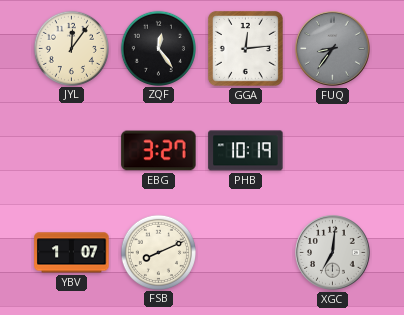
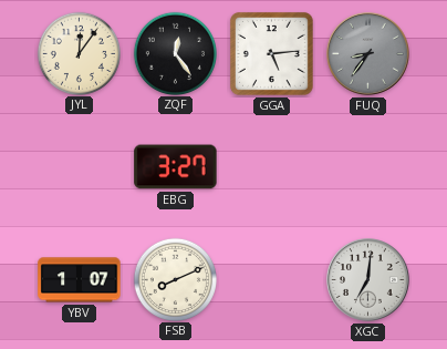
GGA: 12:14 -> 5:14
PHB: 10:19 -> none
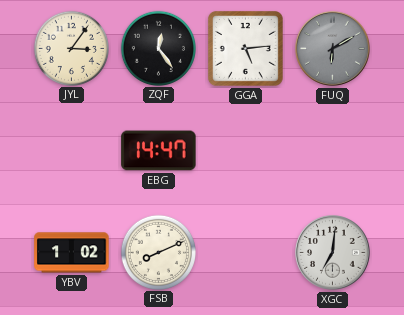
JYL: 12:06 -> 3:06
FUQ: 8:36 -> 6:10
EBG: 3:27 -> 14:47
YBV: 1:07 -> 1:02
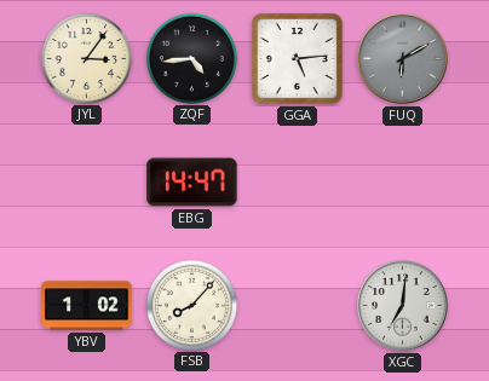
ZQF: 12:24 -> 4:44
FSB: 8:11 -> 8:07
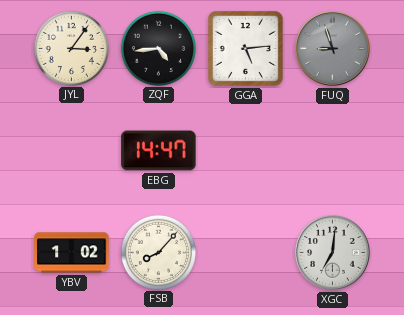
FUQ: 6:10 -> 8:57
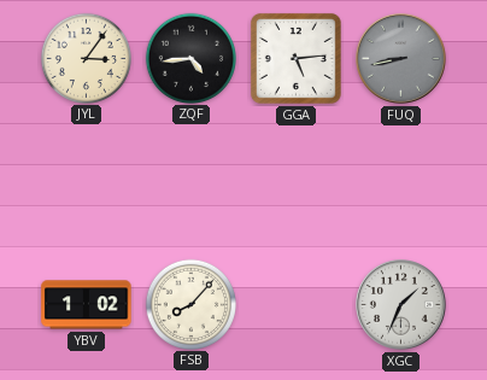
FUQ: 8:57 -> 8:43
EBG: 14:47 -> none
XGC: 7:01 -> 1:34
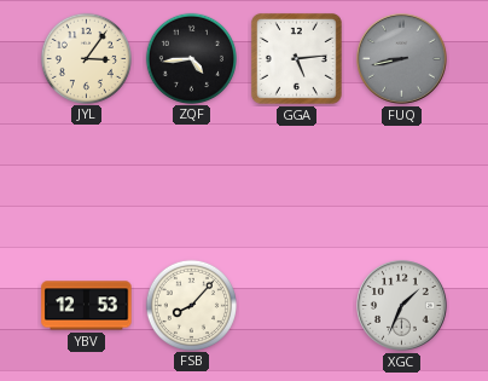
YBV: 1:02 -> 12:53
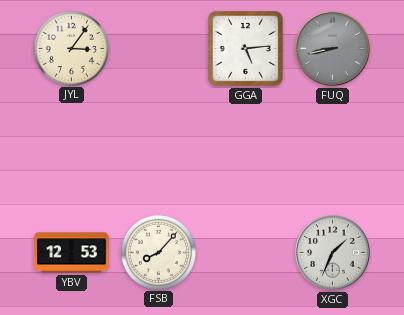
ZQF: 4:44 -> none
